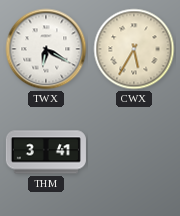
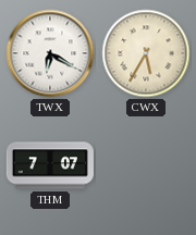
THM: 3:41 -> 7:07
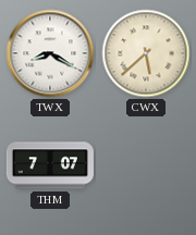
TWX: 6:20 -> 8:20
CWX: 5:35 -> 5:38
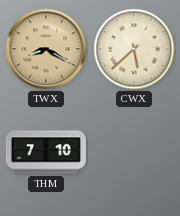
TWX dial: white -> champagne
THM: 7:07 -> 7:10
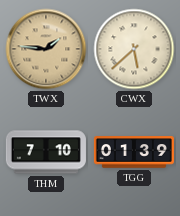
TWX: 8:20 -> 1:46
TGG: none -> 01:39
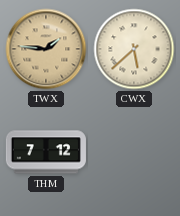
THM: 7:10 -> 7:12
TGG: 01:39 -> none
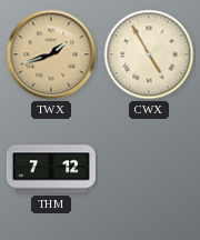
TWX: 1:46 -> 1:42
CWX: 5:38 -> 4:55
